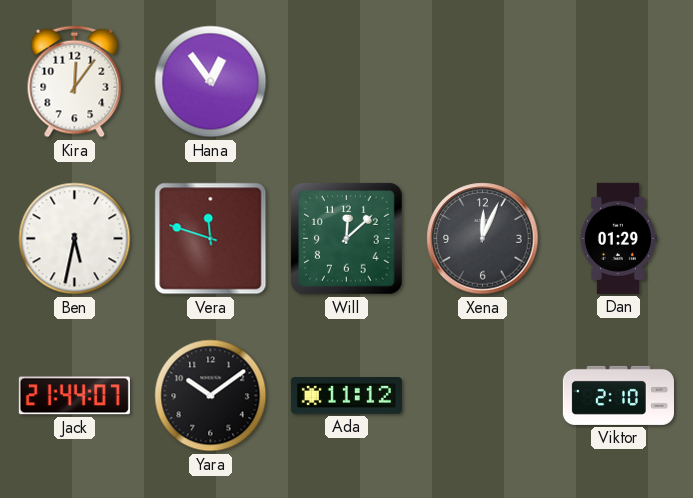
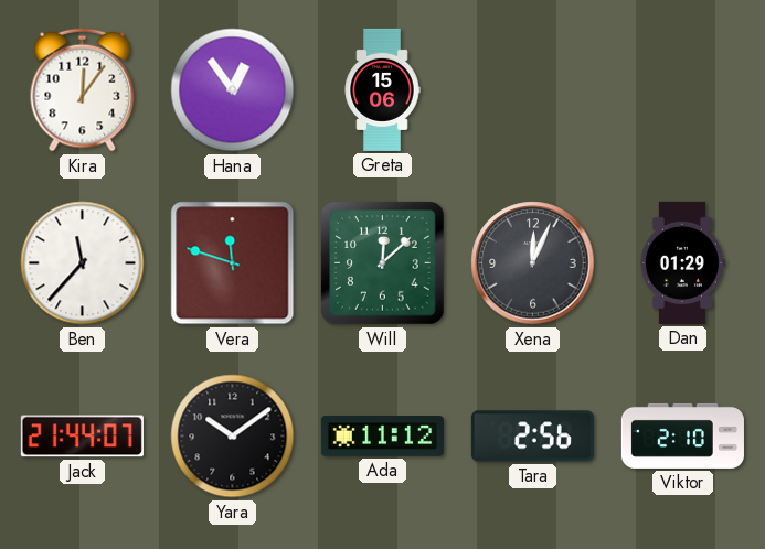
Greta: none -> 15:06
Ben: 5:32 -> 11:37
Tara: none -> 2:56
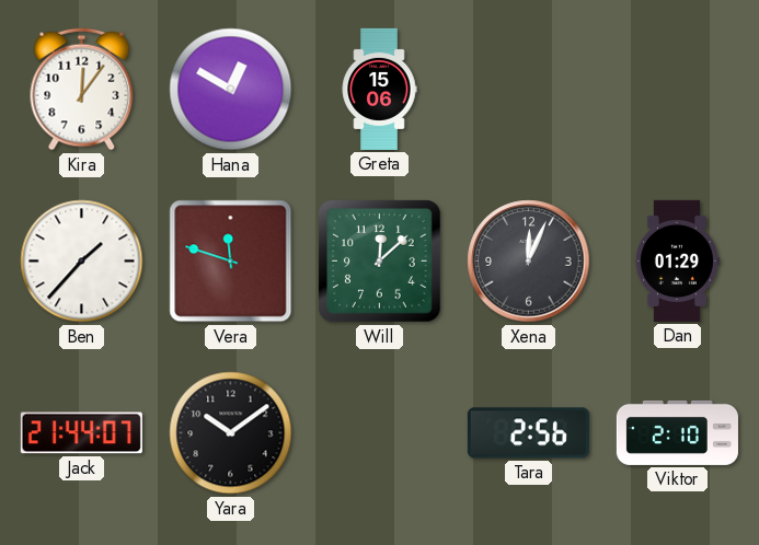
Hana: 12:54 -> 12:50
Ben: 11:37 -> 1:37
Ada: 11:12 -> none
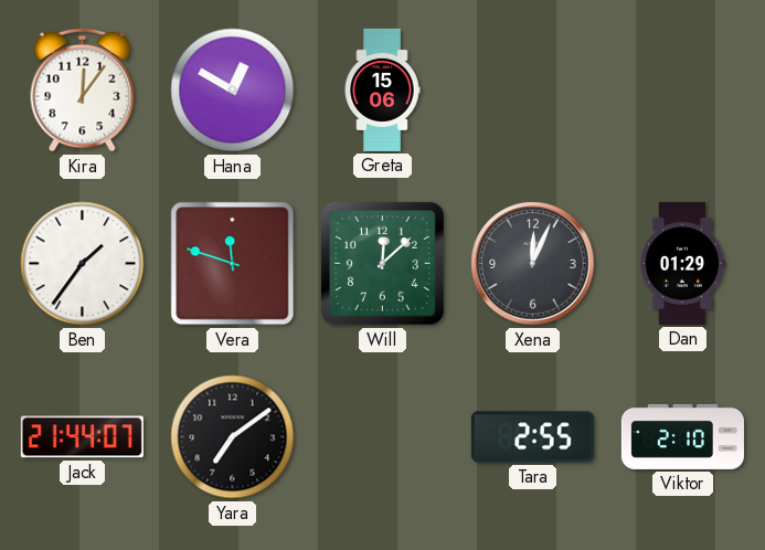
Ben: 1:37 -> 1:36
Yara: 10:09 -> 7:09
Tara: 2:56 -> 2:55
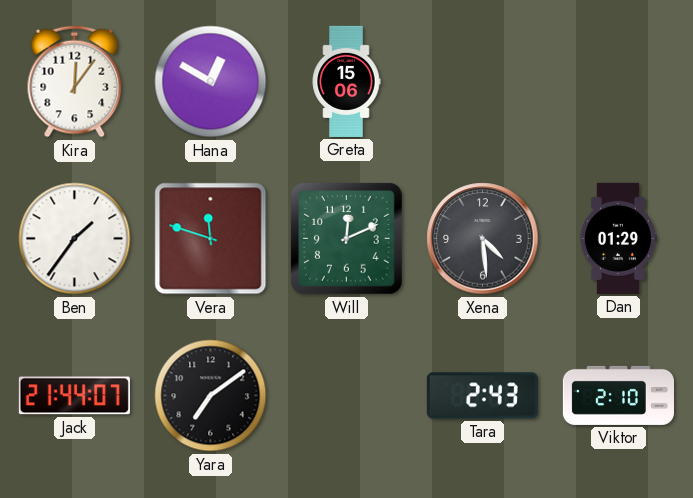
Will: 12:08 -> 12:11
Xena: 12:04 -> 4:29
Tara: 2:55 -> 2:43
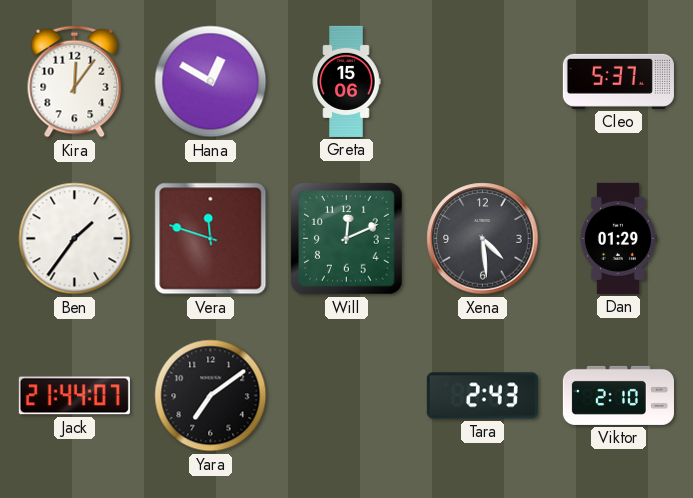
Cleo: none -> 5:37
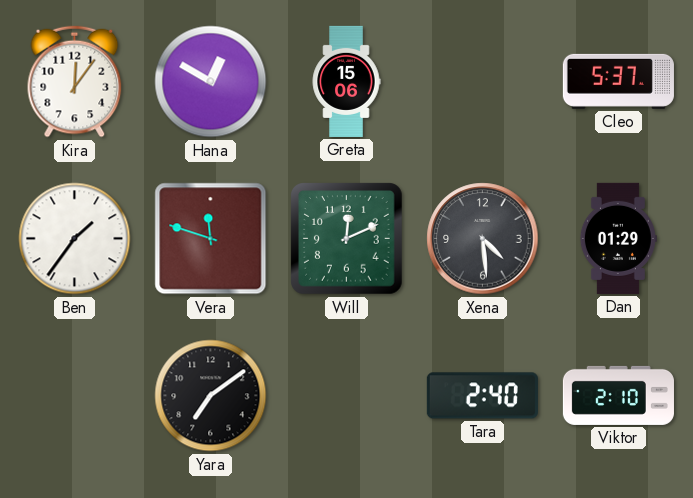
Jack: 21:44 -> none
Tara: 2:43 -> 2:40
